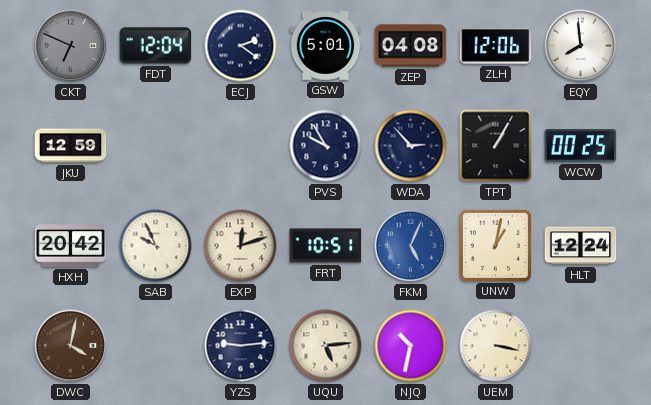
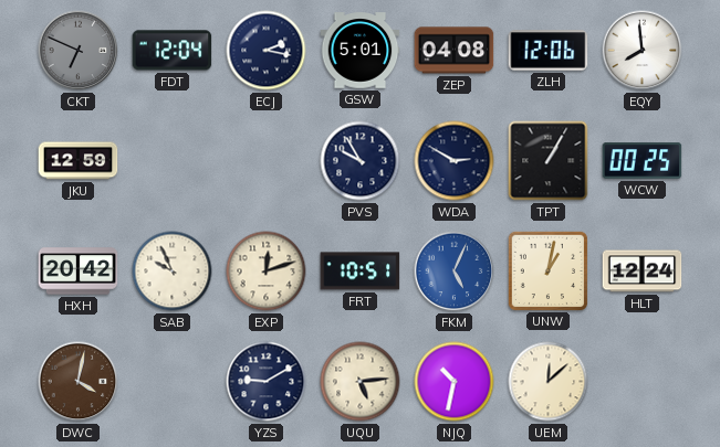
ECJ: 2:21 -> 2:17
WDA: 2:53 -> 2:50
YZS: 9:14 -> 9:10
UEM: 3:17 -> 12:08
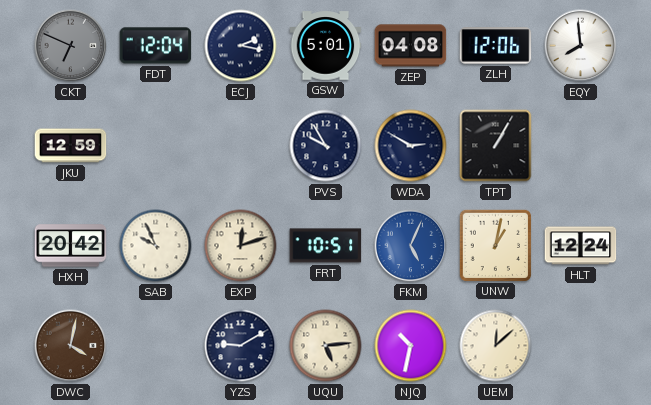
WCW: 00:25 -> none
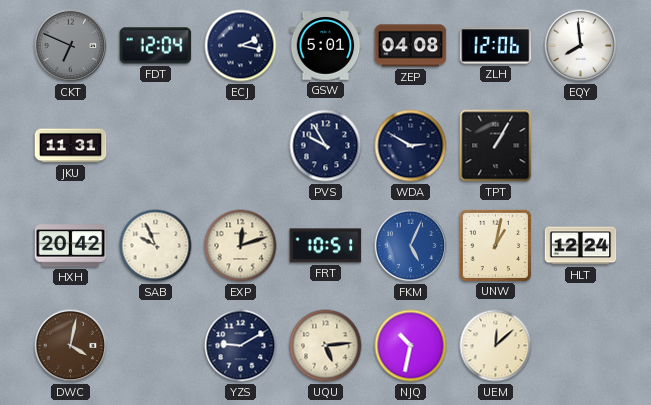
JKU: 12:59 -> 11:31
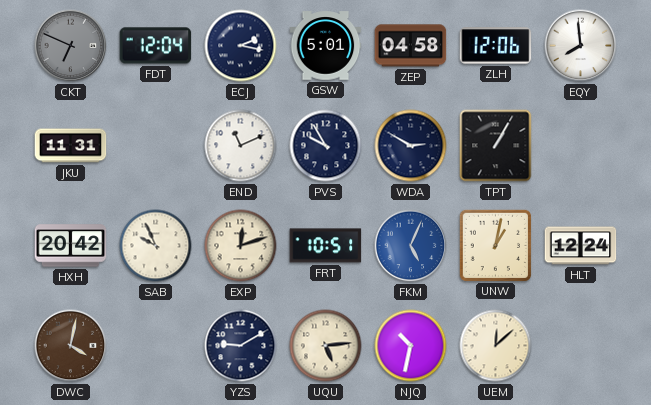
ZEP: 04:08 -> 04:58
END: none -> 11:11
